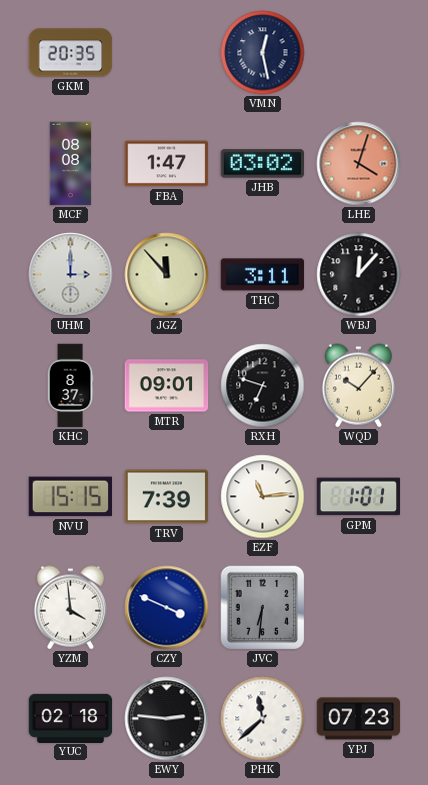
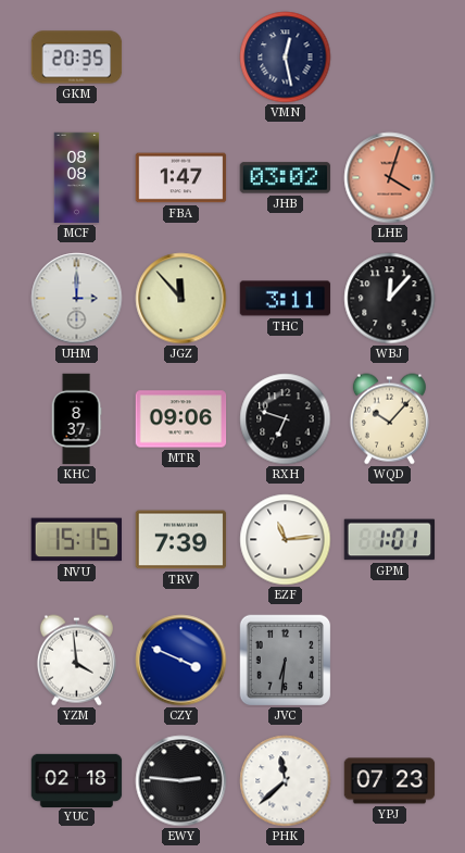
MTR: 09:01 -> 09:06
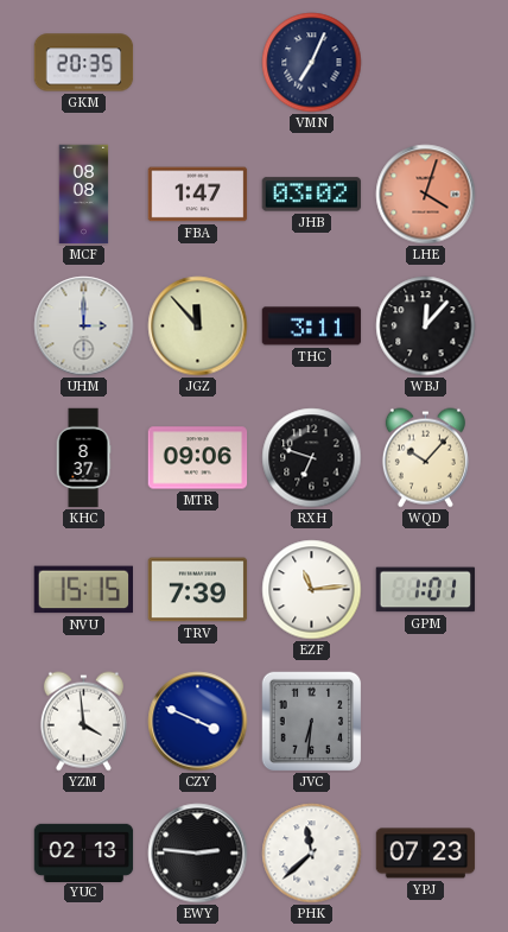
VMN: 12:28 -> 7:04
YUC: 02:18 -> 02:13
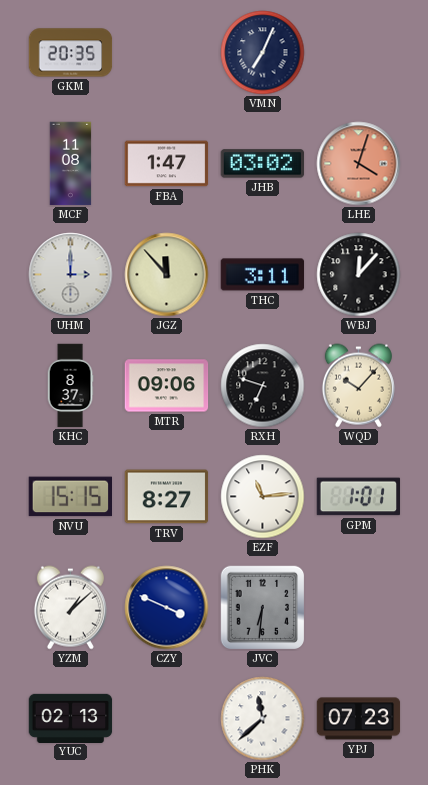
MCF: 08:08 -> 11:08
TRV: 7:39 -> 8:27
YZM: 3:59 -> 1:08
EWY: 2:46 -> none
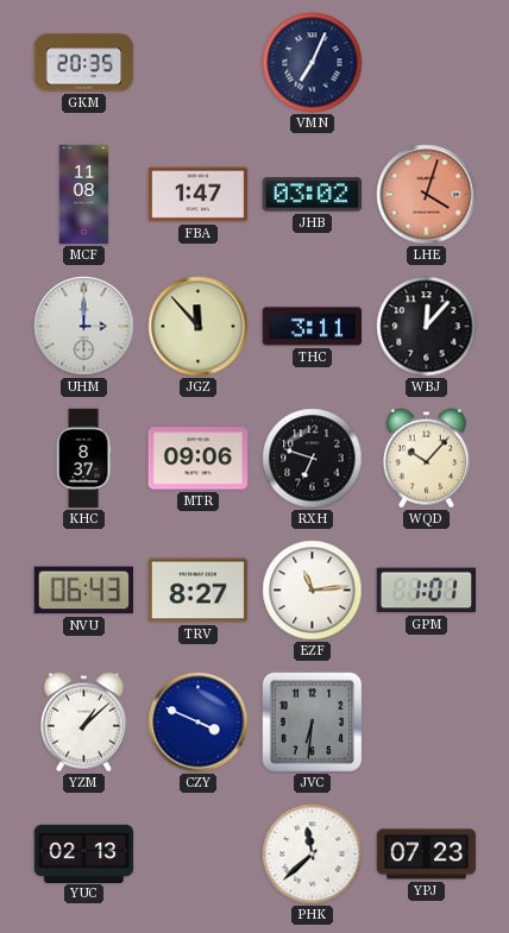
NVU: 15:15 -> 06:43
